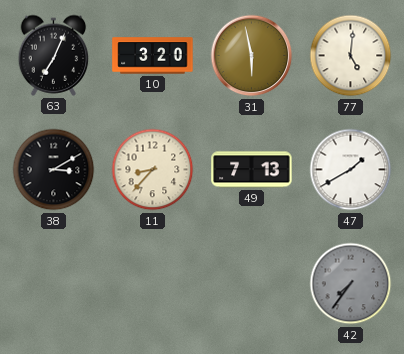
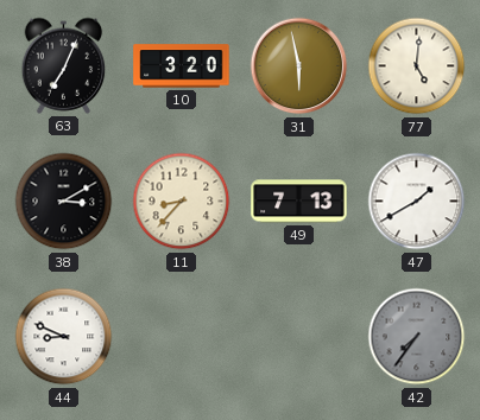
44: none -> 8:49
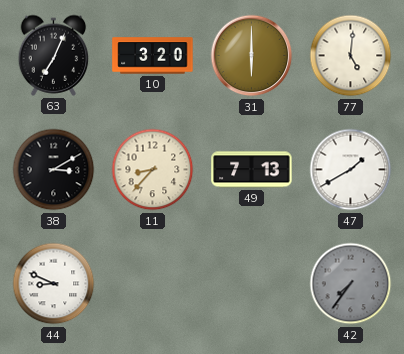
31: 5:58 -> 6:00
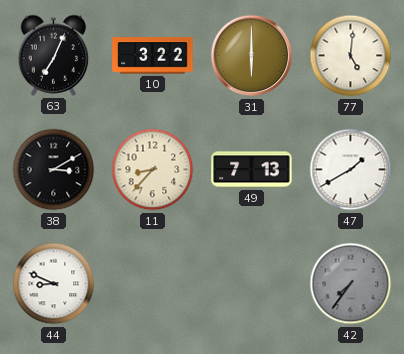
10: 3:20 -> 3:22
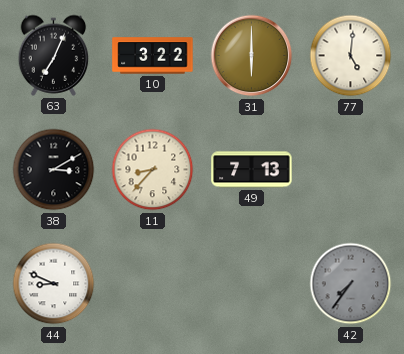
47: 1:40 -> none
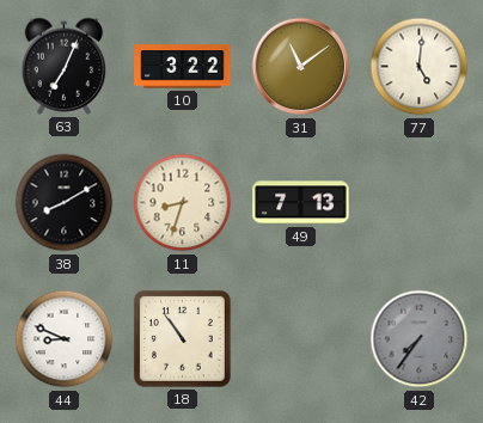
31: 6:00 -> 11:09
38: 3:10 -> 8:10
11: 8:37 -> 8:33
18: none -> 10:54
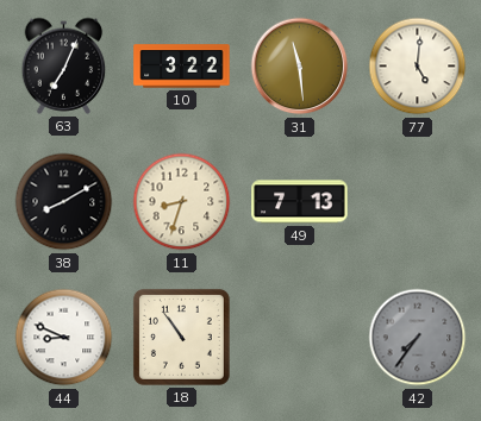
31: 11:09 -> 11:29
